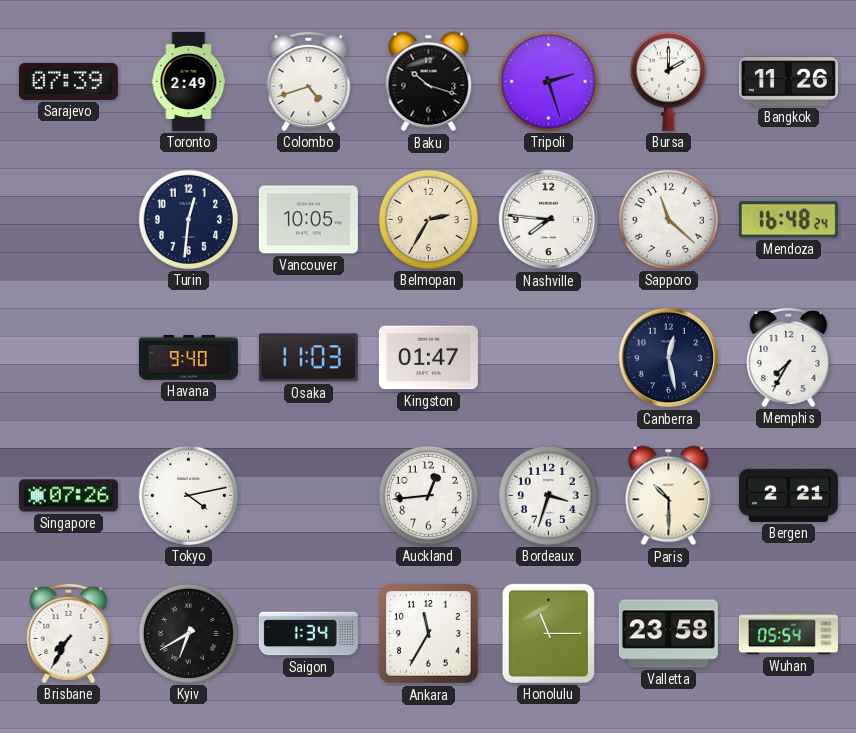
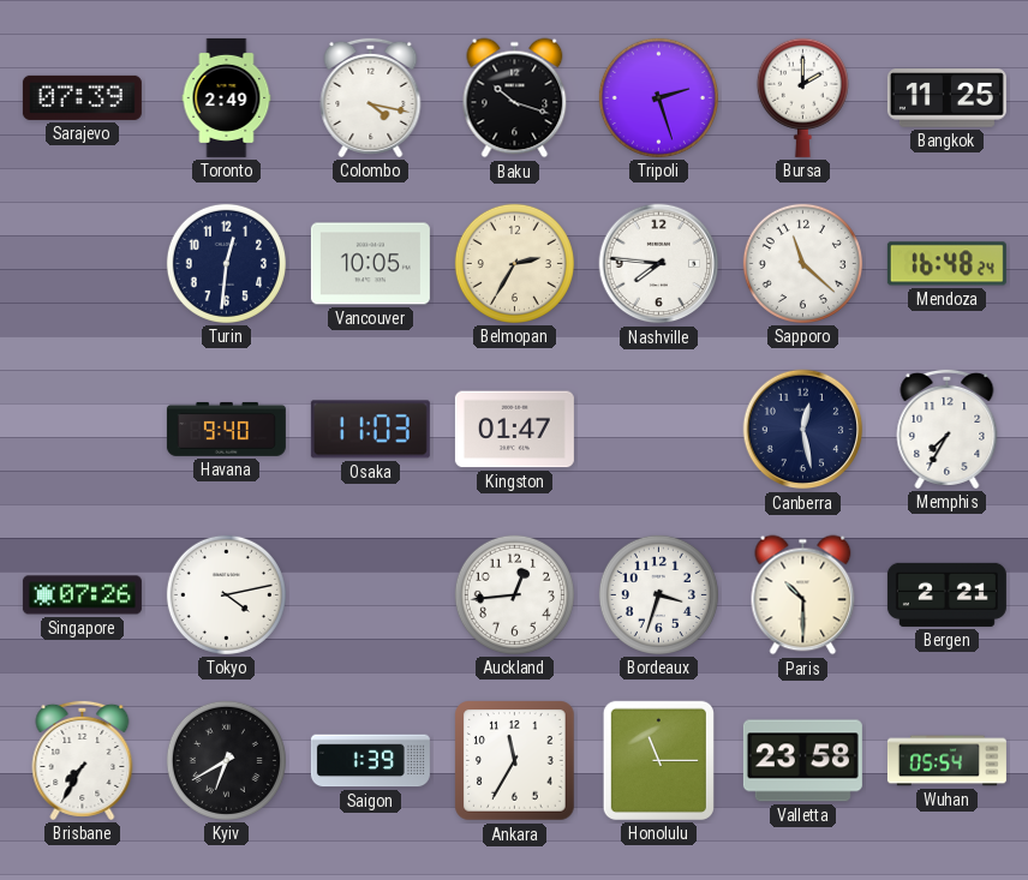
Colombo: 4:42 -> 4:17
Bangkok: 11:26 -> 11:25
Saigon: 1:34 -> 1:39
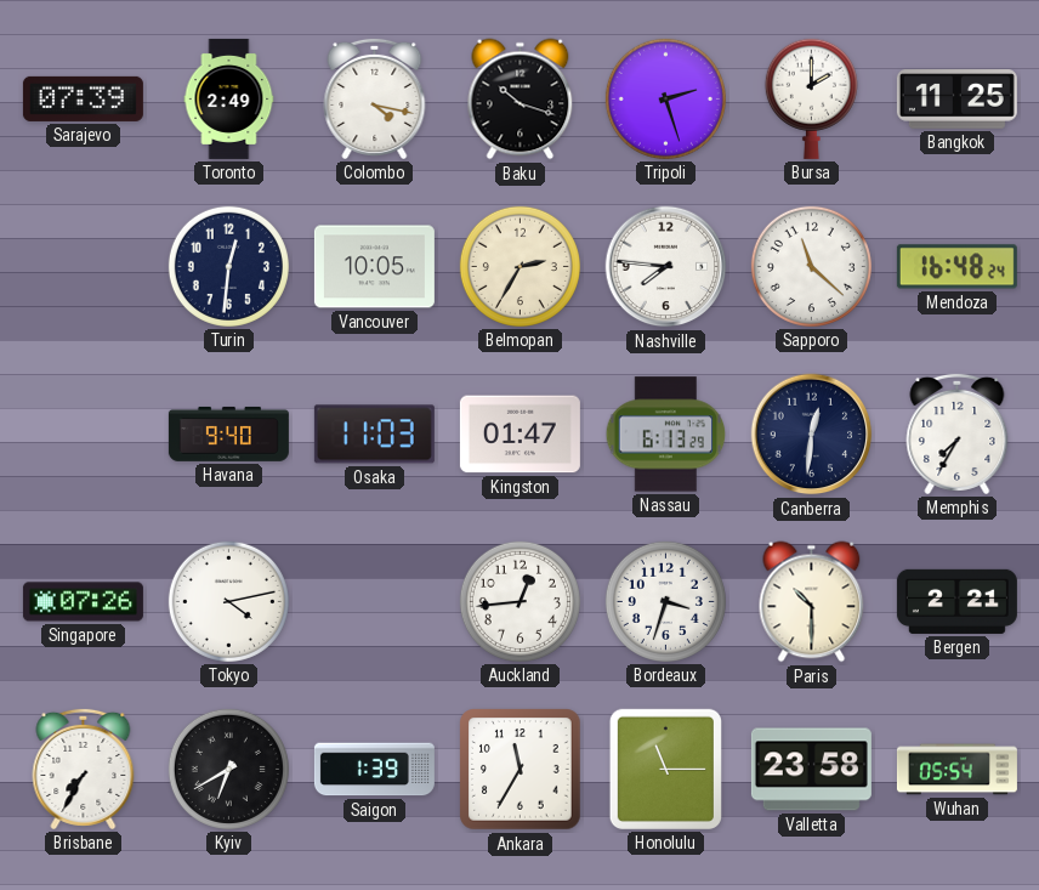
Nassau: none -> 6:13
Canberra: 12:28 -> 12:31
